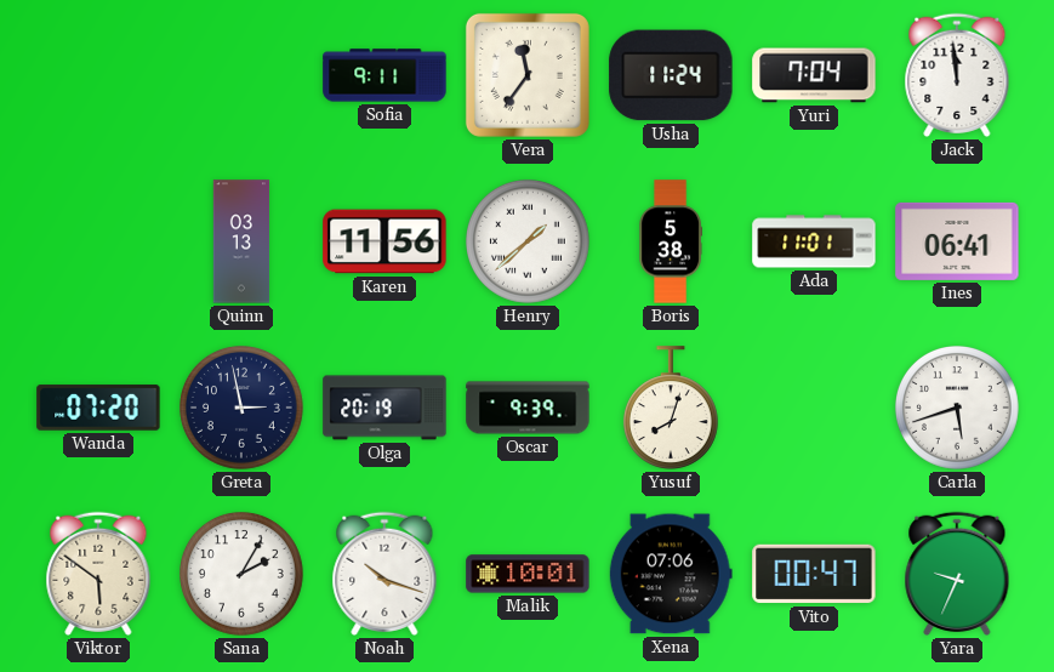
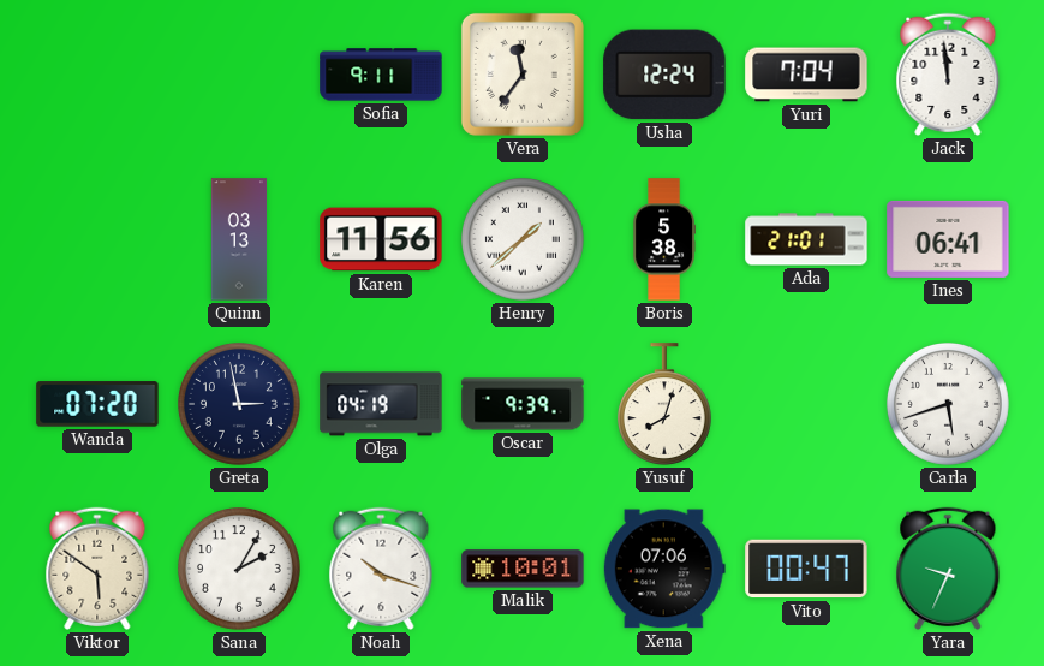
Usha: 11:24 -> 12:24
Ada: 11:01 -> 21:01
Olga: 20:19 -> 04:19
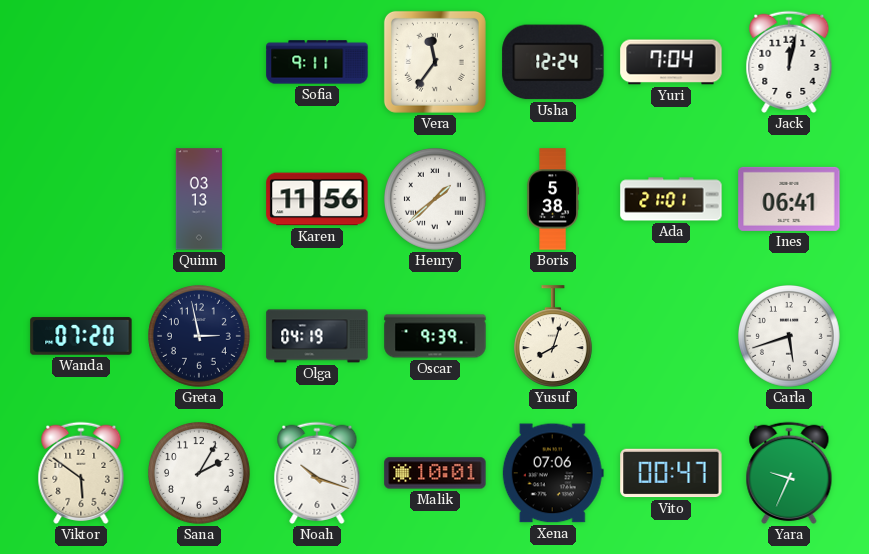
Jack: 11:59 -> 12:02
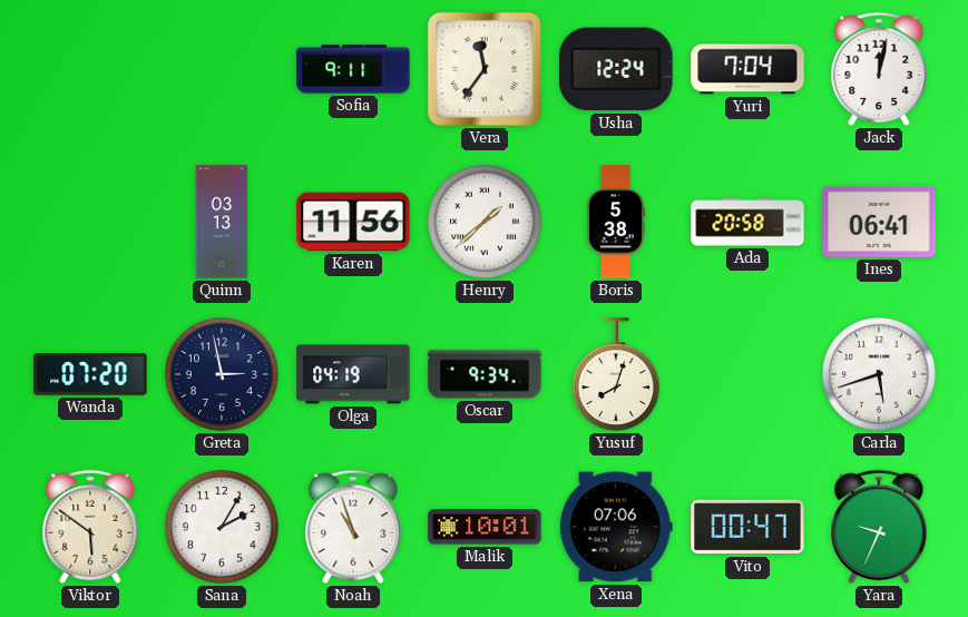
Ada: 21:01 -> 20:58
Oscar: 9:39 -> 9:34
Noah: 10:18 -> 10:57
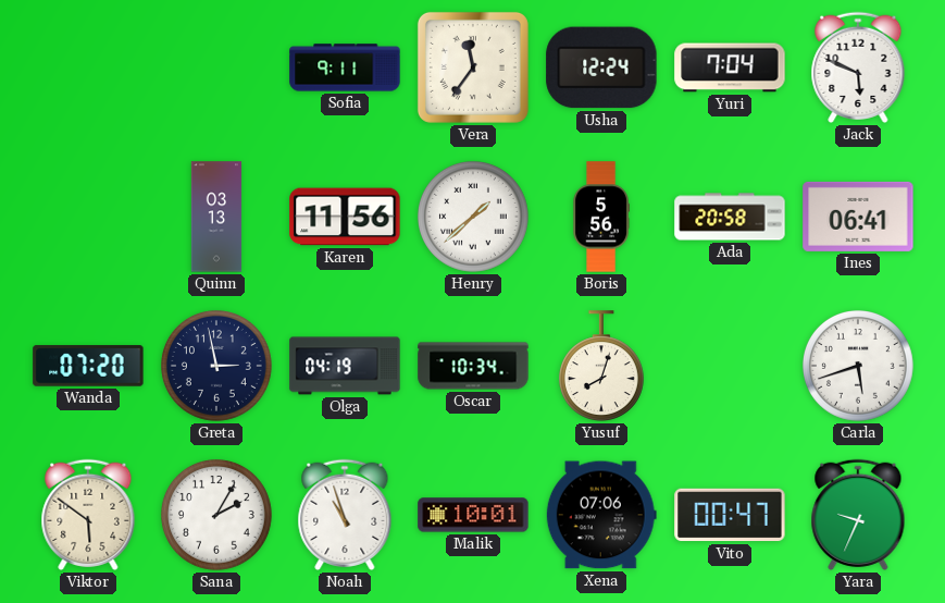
Jack: 12:02 -> 5:49
Boris: 5:38 -> 5:56
Oscar: 9:34 -> 10:34
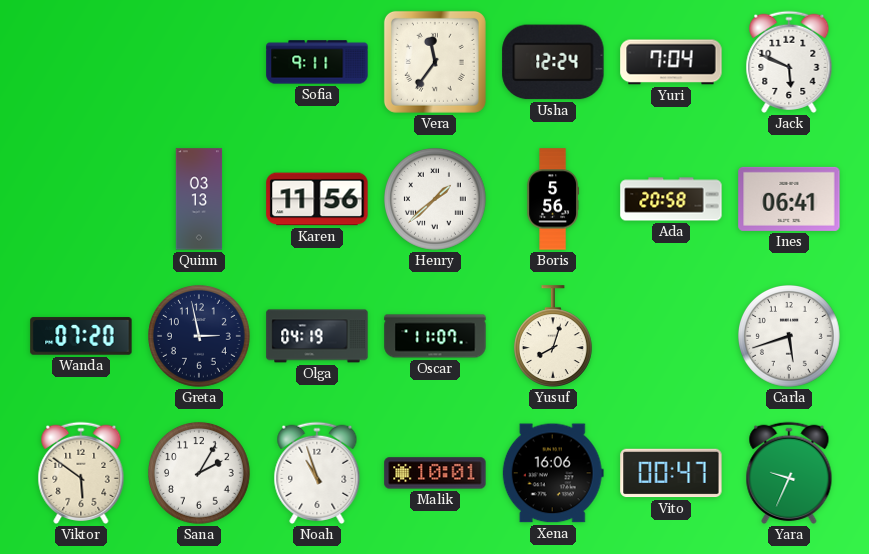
Oscar: 10:34 -> 11:07
Xena: 07:06 -> 16:06
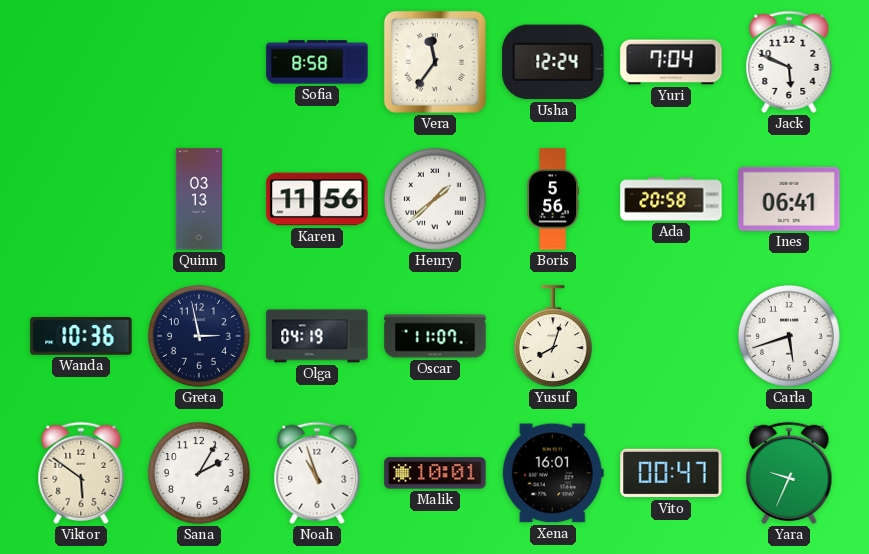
Sofia: 9:11 -> 8:58
Wanda: 07:20 -> 10:36
Xena: 16:06 -> 16:01
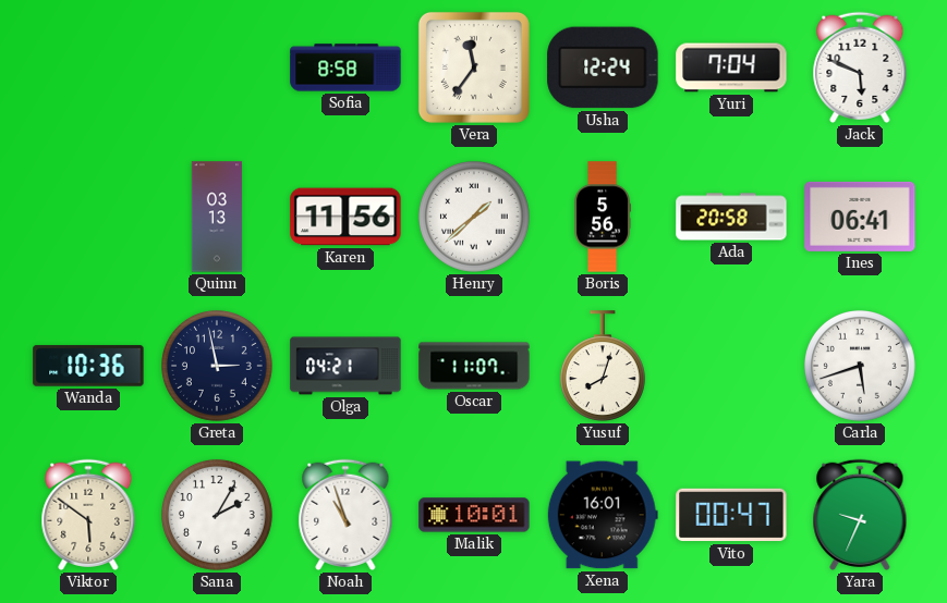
Olga: 04:19 -> 04:21
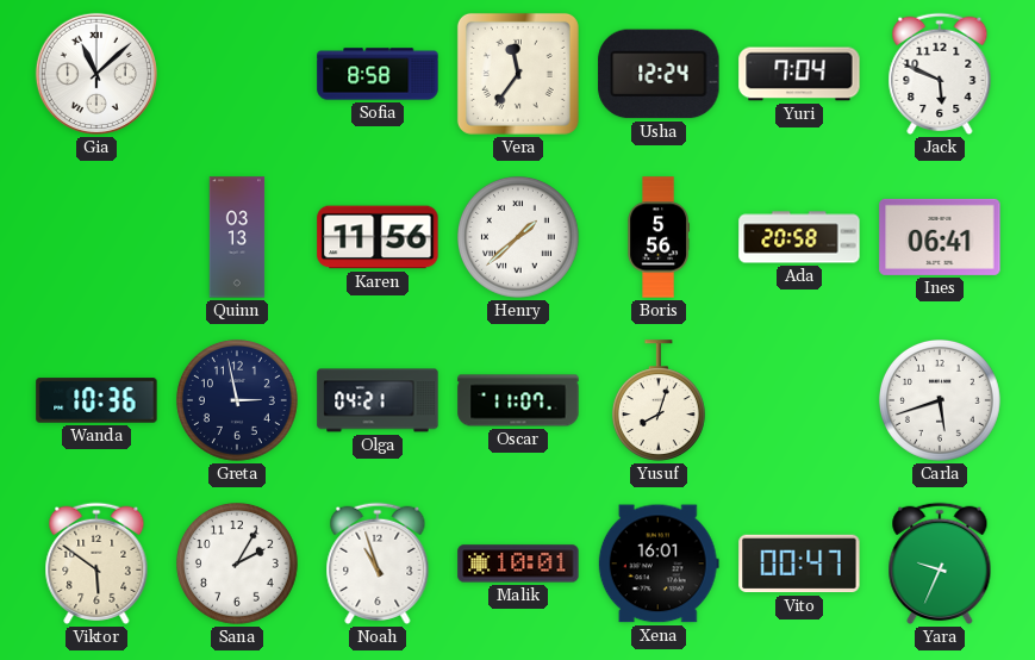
Gia: none -> 11:08
